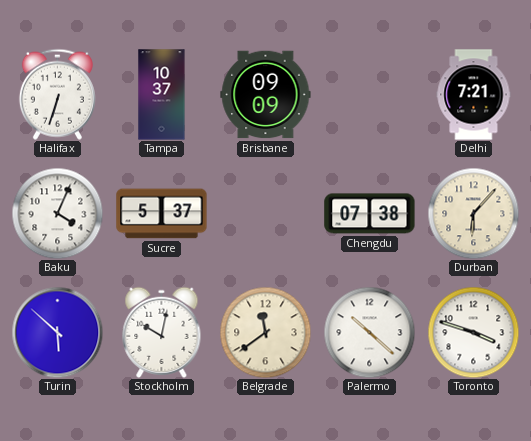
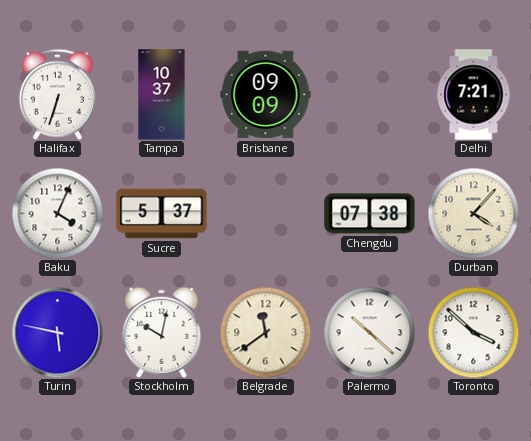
Durban: 6:07 -> 4:07
Turin: 5:52 -> 5:47
Toronto: 3:48 -> 3:52
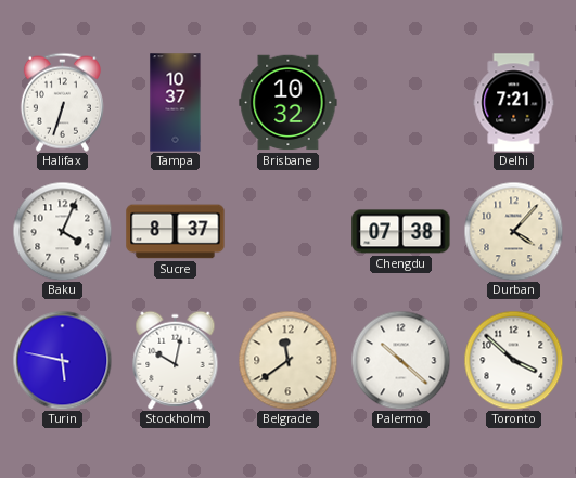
Brisbane: 09:09 -> 10:32
Sucre: 5:37 -> 8:37
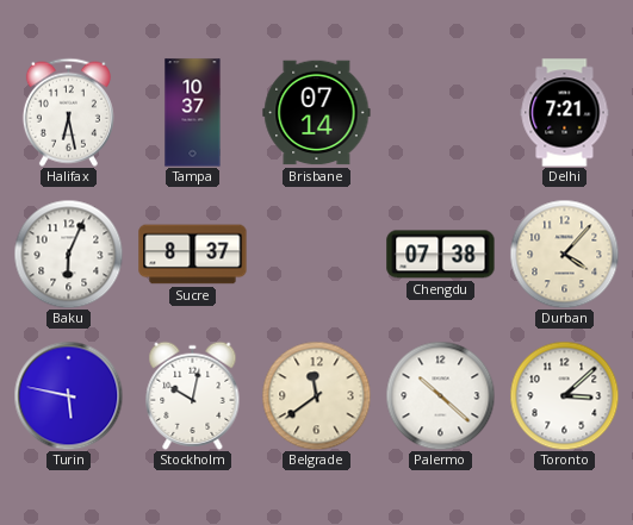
Halifax: 6:33 -> 6:28
Brisbane: 10:32 -> 07:14
Baku: 4:04 -> 6:04
Toronto: 3:52 -> 3:08
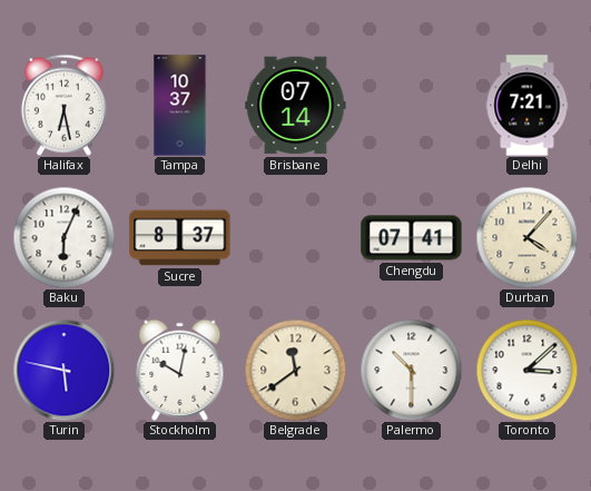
Chengdu: 07:38 -> 07:41
Palermo: 10:22 -> 10:30
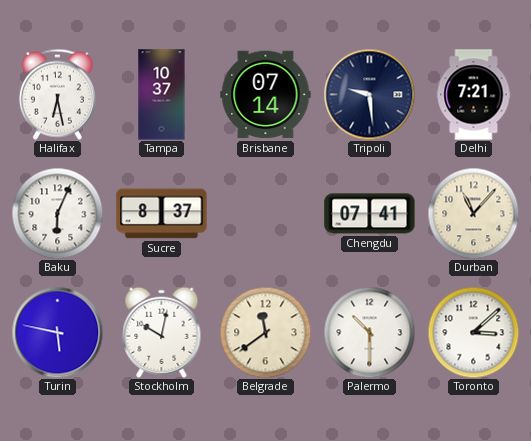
Tripoli: none -> 9:29
Durban: 4:07 -> 11:07
